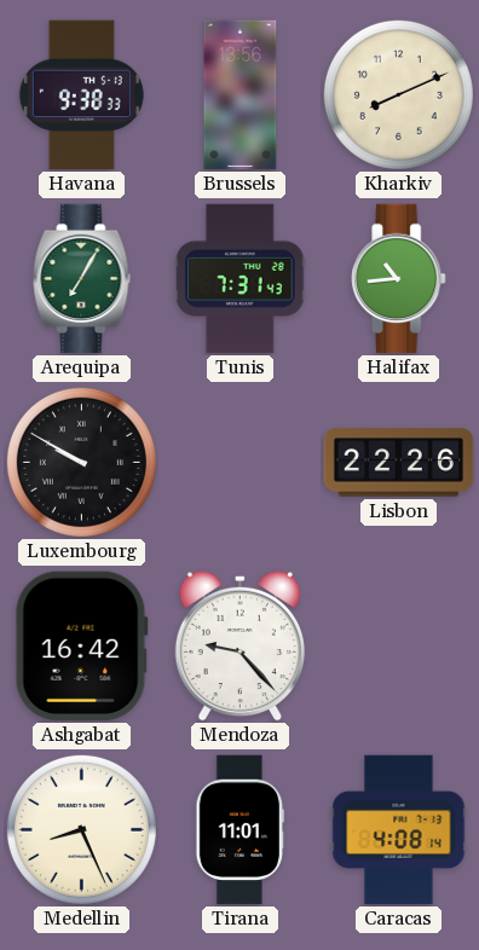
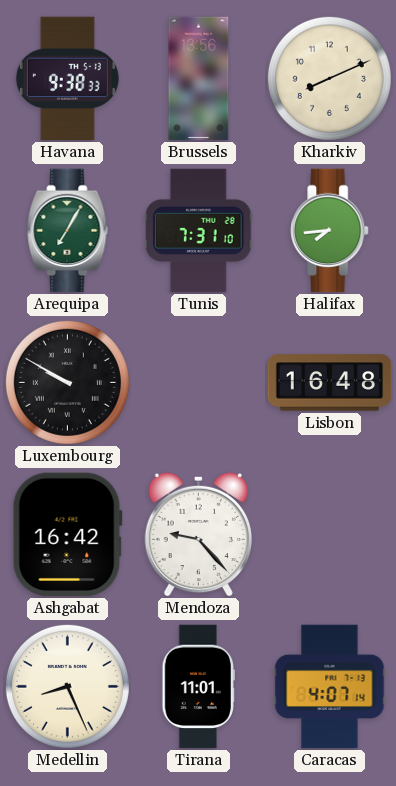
Tunis: 7:31:43 -> 7:31:10
Halifax: 10:44 -> 7:44
Lisbon: 22:26 -> 16:48
Caracas: 4:08 -> 4:07
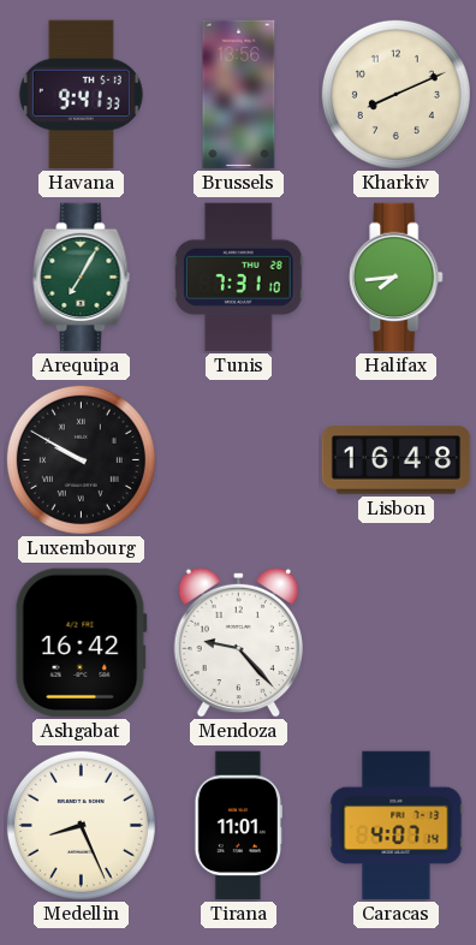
Havana: 9:38 -> 9:41
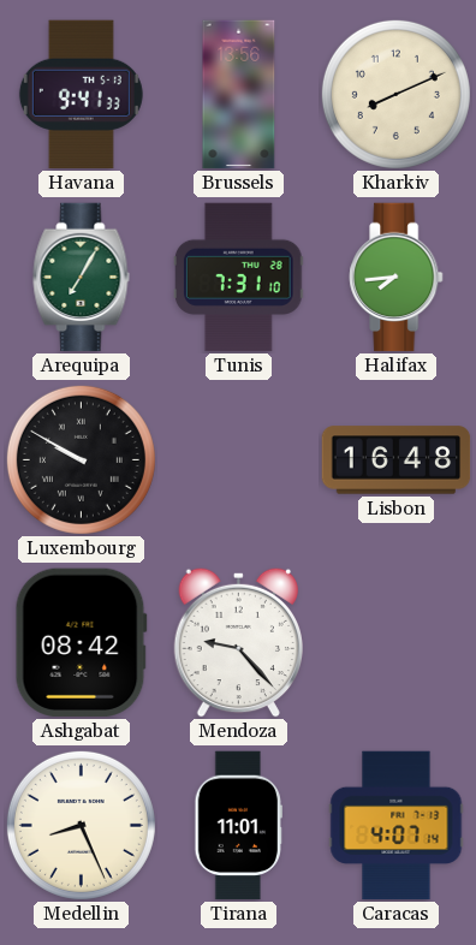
Ashgabat: 16:42 -> 08:42
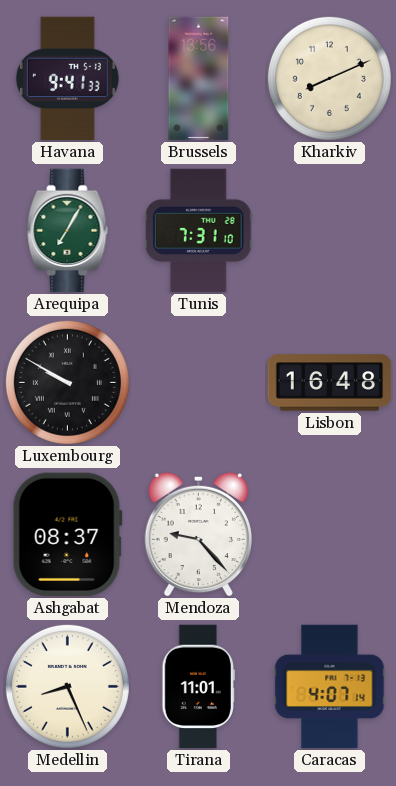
Halifax: 7:44 -> none
Ashgabat: 08:42 -> 08:37
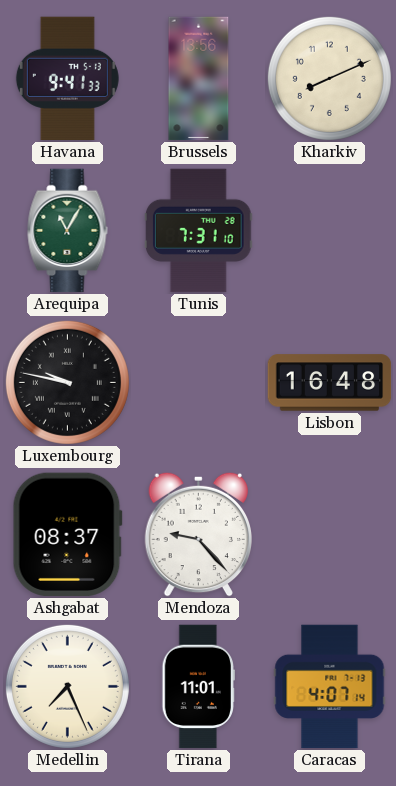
Arequipa: 7:05 -> 11:05
Luxembourg: 9:50 -> 9:47
Medellin: 8:26 -> 7:26
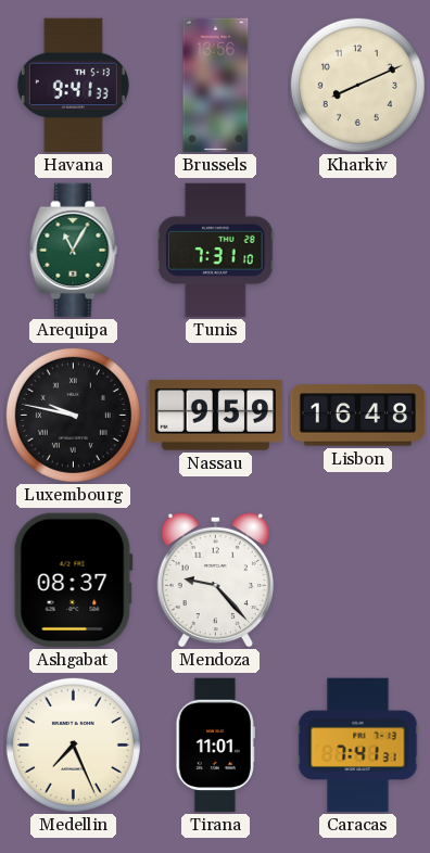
Nassau: none -> 9:59
Caracas: 4:07 -> 7:41
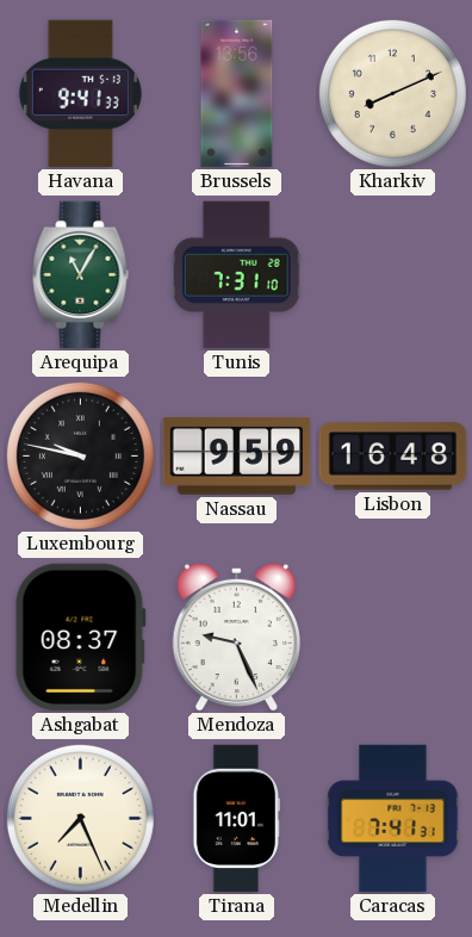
Mendoza: 9:23 -> 9:26
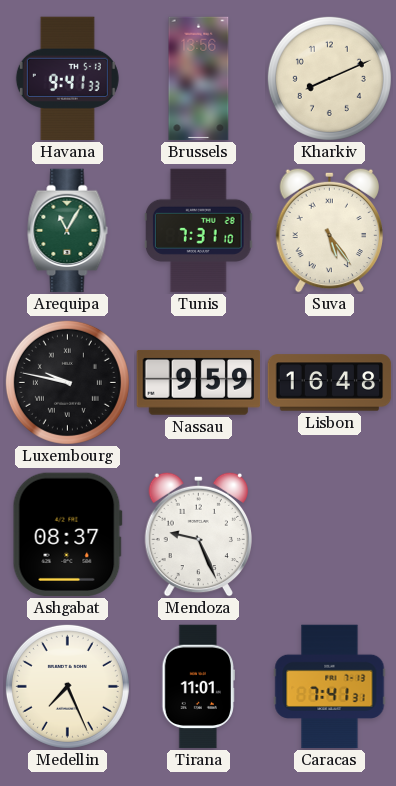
Suva: none -> 5:24
